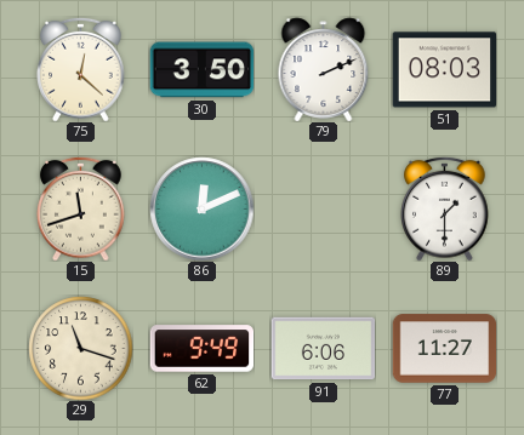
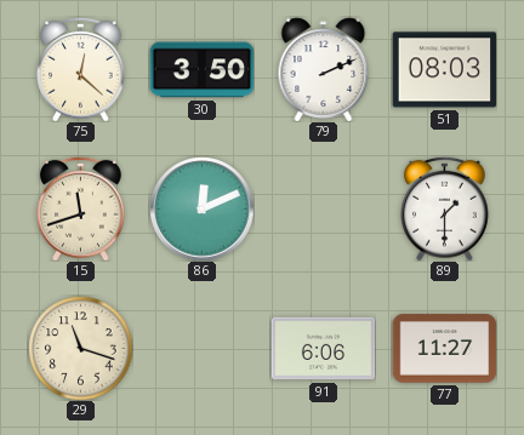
62: 9:49 -> none
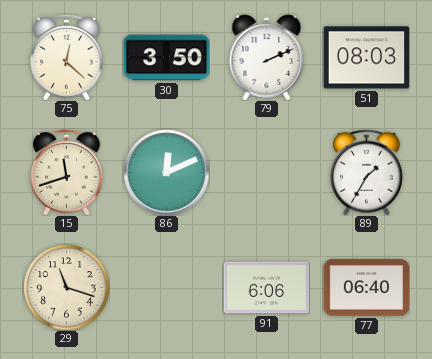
89: 1:30 -> 1:35
77: 11:27 -> 06:40
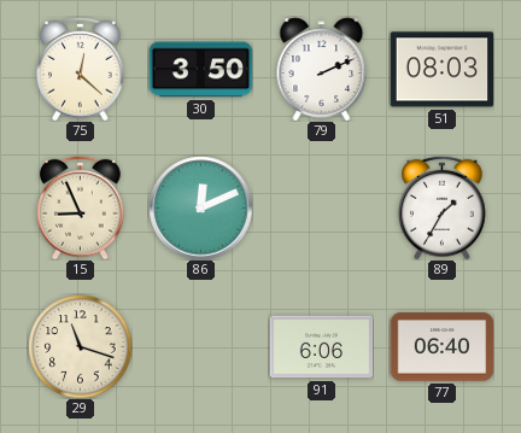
15: 11:42 -> 8:56
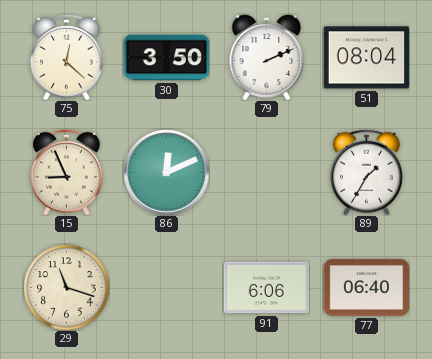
51: 08:03 -> 08:04
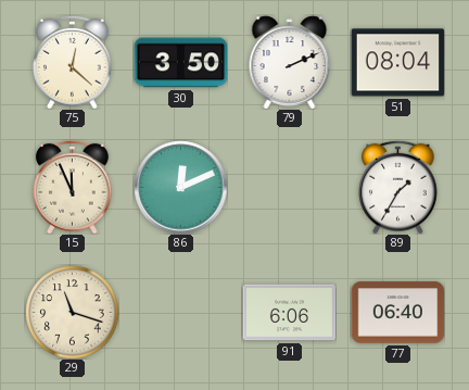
15: 8:56 -> 11:56
